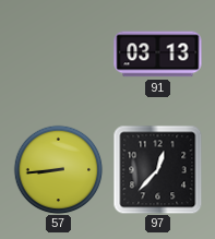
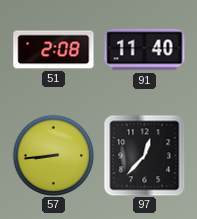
51: none -> 2:08
91: 03:13 -> 11:40
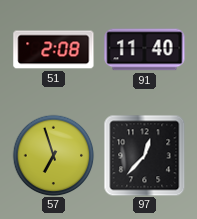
57: 8:44 -> 6:57
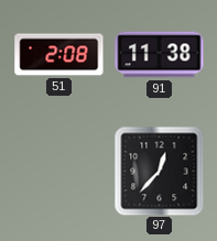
91: 11:40 -> 11:38
57: 6:57 -> none
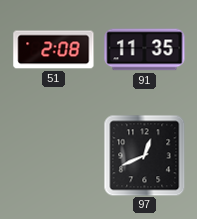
91: 11:38 -> 11:35
97: 12:37 -> 12:41
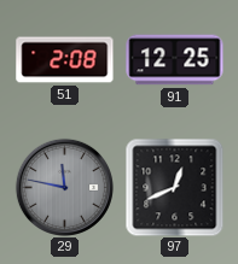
91: 11:35 -> 12:25
29: none -> 11:47
